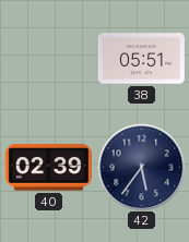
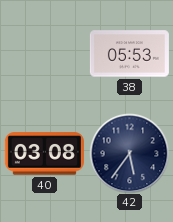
38: 05:51 -> 05:53
40: 02:39 -> 03:08
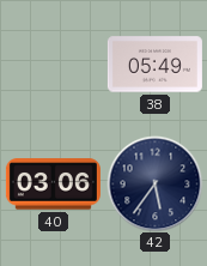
38: 05:53 -> 05:49
40: 03:08 -> 03:06
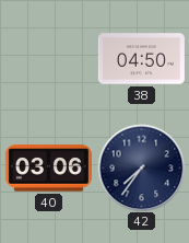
38: 05:49 -> 04:50
42: 5:36 -> 7:36
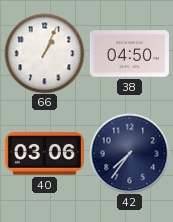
66: none -> 1:04
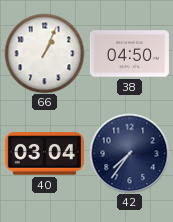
40: 03:06 -> 03:04
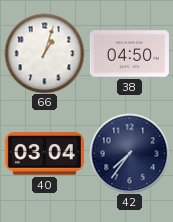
66: 1:04 -> 1:03
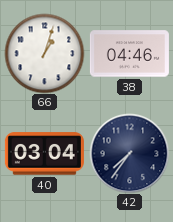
38: 04:50 -> 04:46
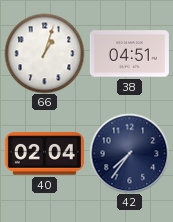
38: 04:46 -> 04:51
40: 03:04 -> 02:04
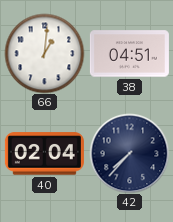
66: 1:03 -> 1:01
42: 7:36 -> 7:37
